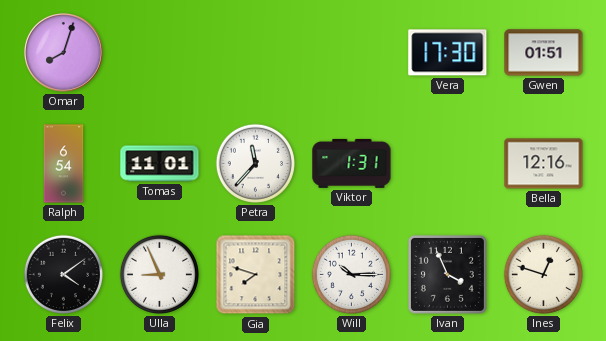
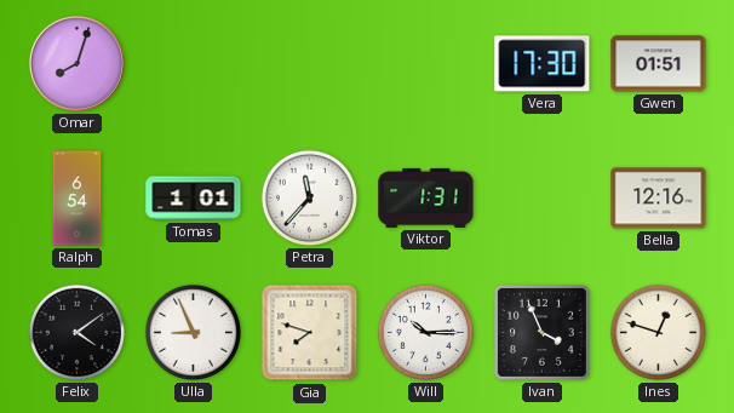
Tomas: 11:01 -> 1:01
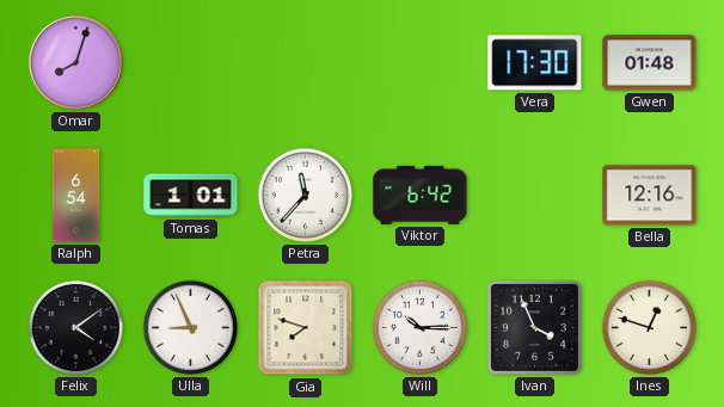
Gwen: 01:51 -> 01:48
Viktor: 1:31 -> 6:42
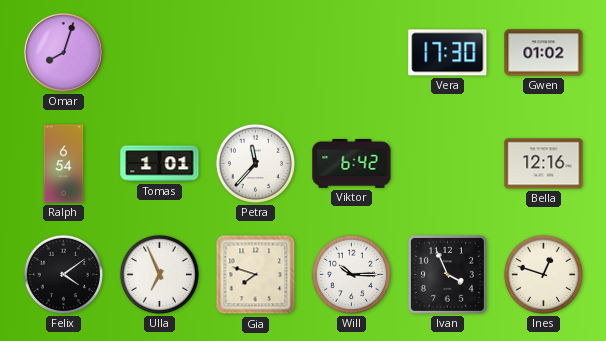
Gwen: 01:48 -> 01:02
Ulla: 8:56 -> 6:56
